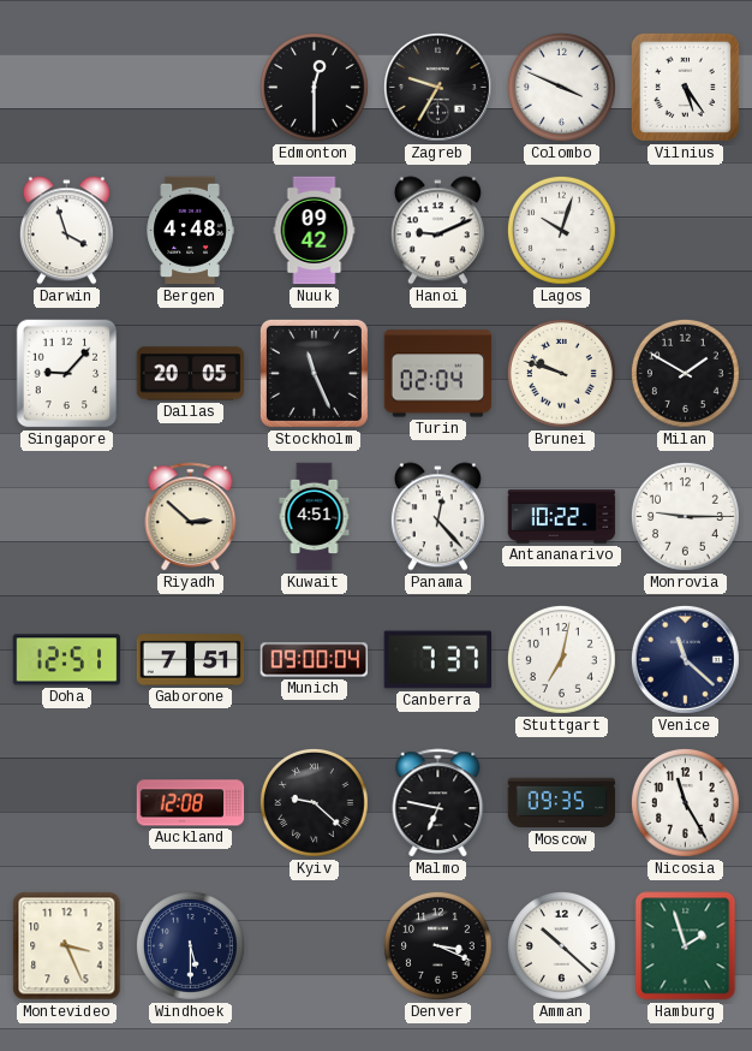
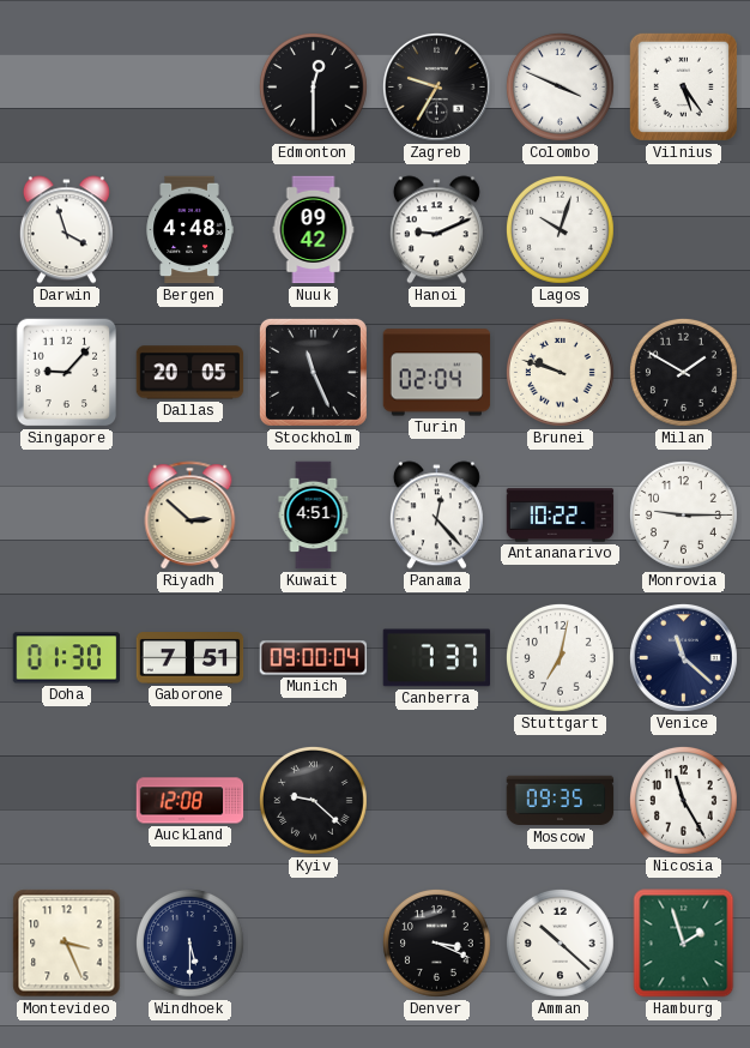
Doha: 12:51 -> 01:30
Malmo: 6:47 -> none
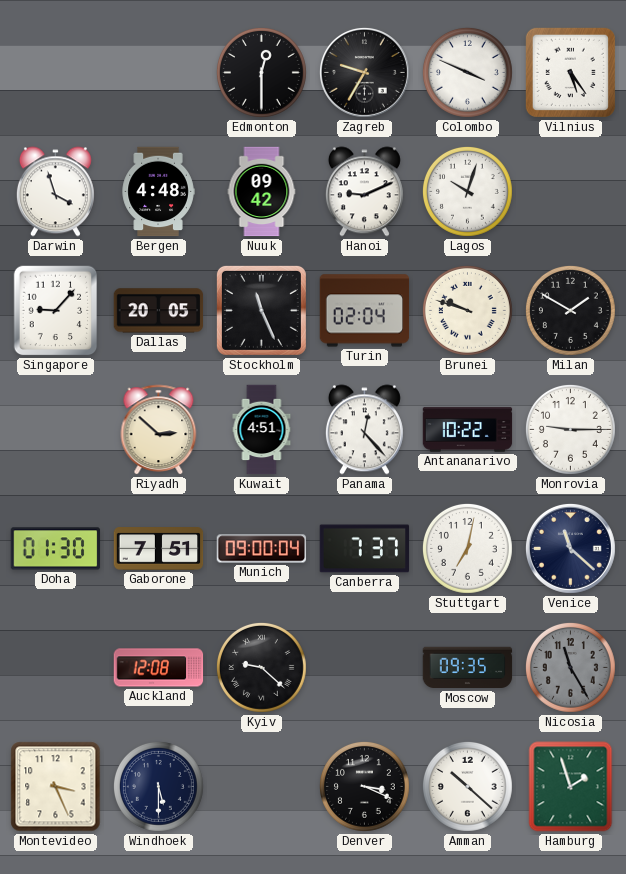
Nicosia dial: white -> grey
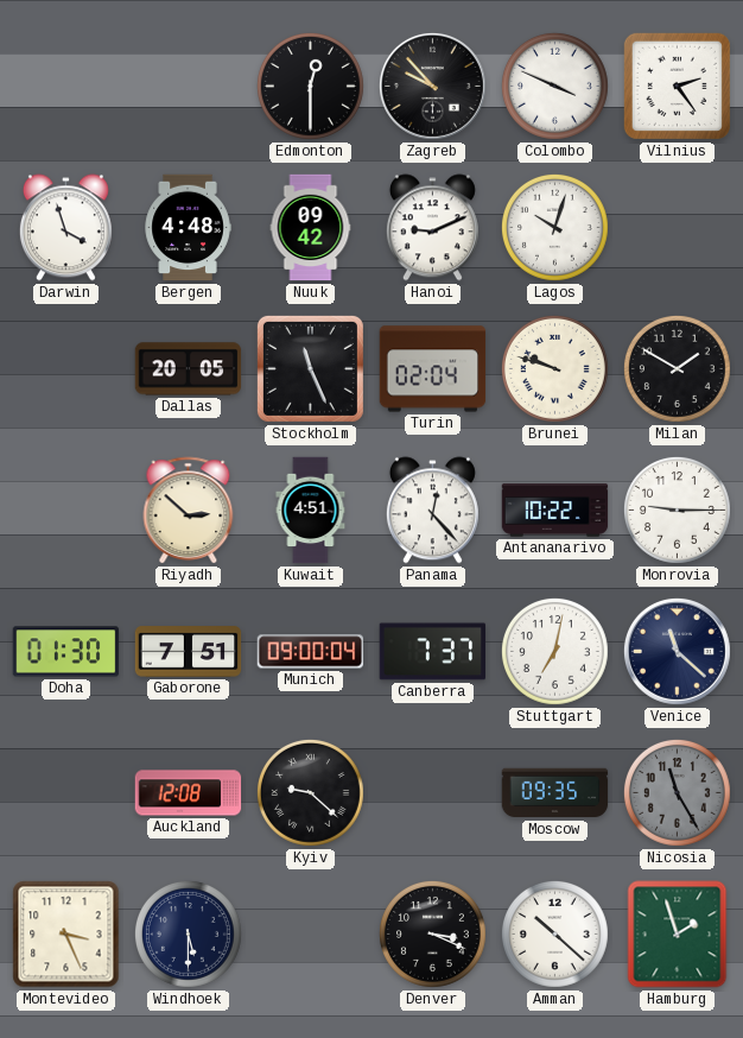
Zagreb: 9:35 -> 9:53
Vilnius: 5:24 -> 2:24
Singapore: 9:07 -> none
